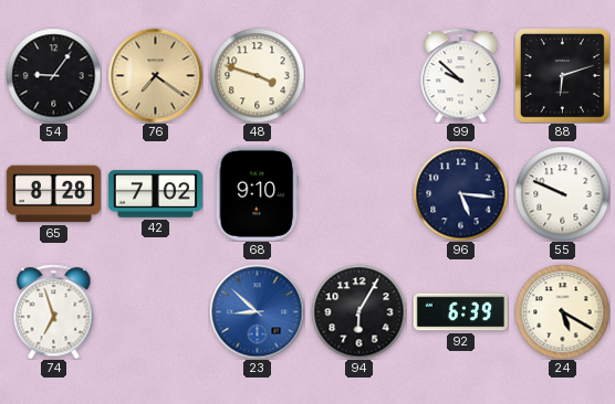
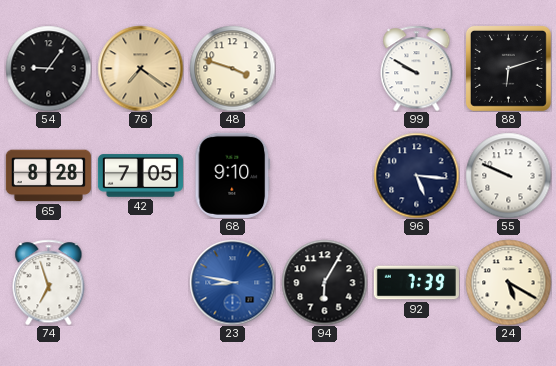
99: 9:52 -> 9:50
42: 7:02 -> 7:05
23: 8:52 -> 8:47
92: 6:39 -> 7:39
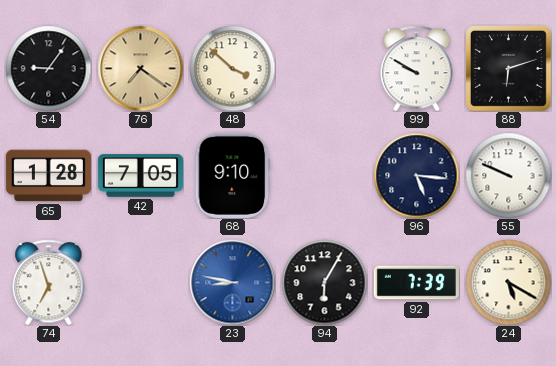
48: 3:48 -> 3:52
65: 8:28 -> 1:28
